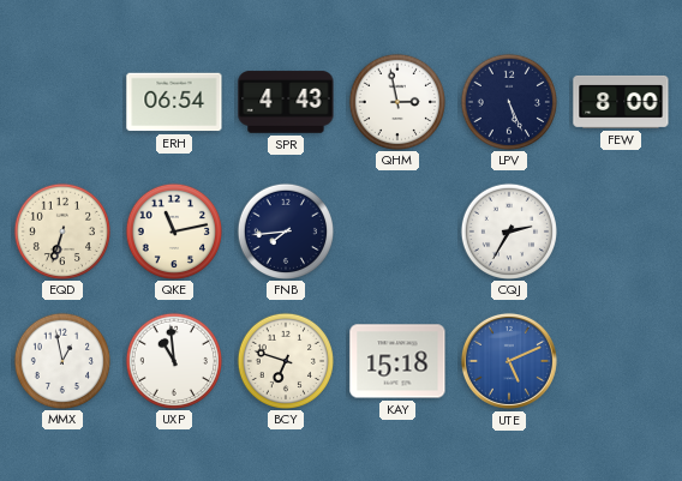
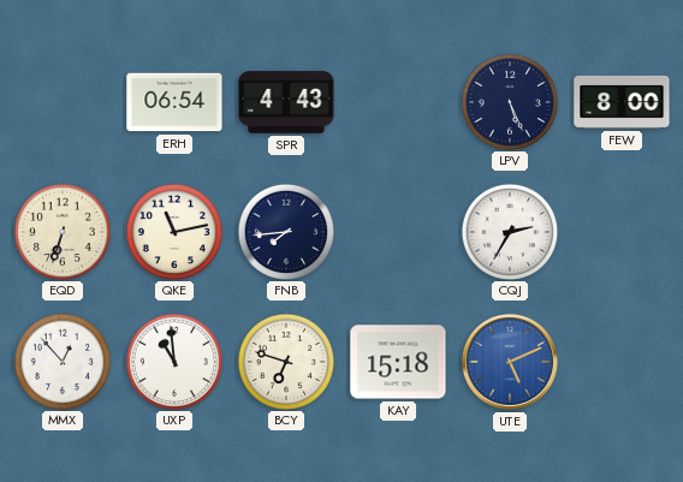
QHM: 2:58 -> none
MMX: 12:58 -> 12:53
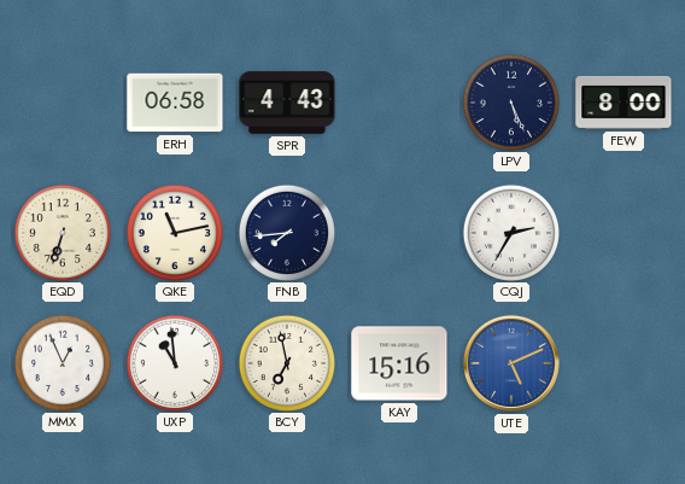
ERH: 06:54 -> 06:58
MMX: 12:53 -> 12:56
BCY: 6:48 -> 6:58
KAY: 15:18 -> 15:16
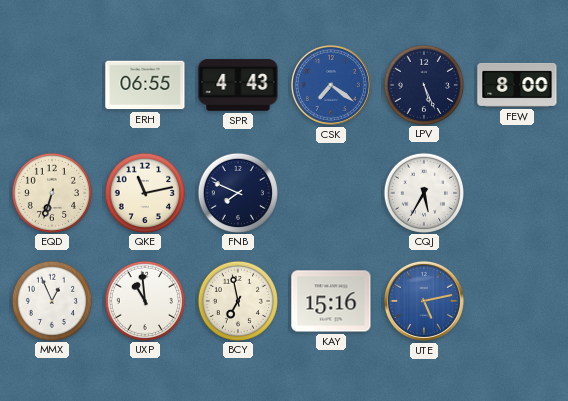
ERH: 06:58 -> 06:55
CSK: none -> 7:21
FNB: 7:44 -> 7:49
CQJ: 2:35 -> 5:35
UTE: 5:11 -> 5:13
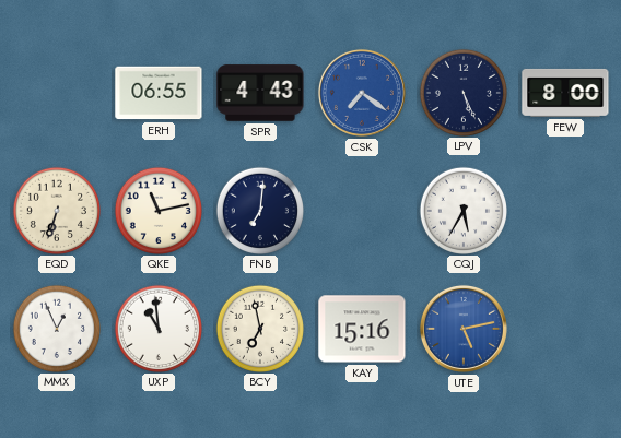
FNB: 7:49 -> 7:01
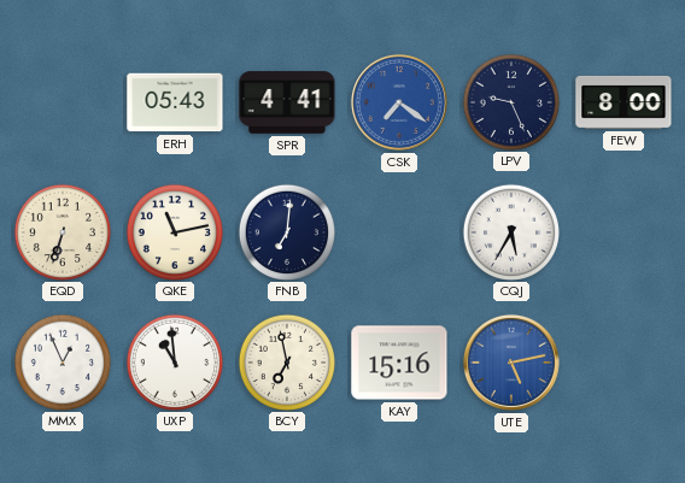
ERH: 06:55 -> 05:43
SPR: 4:43 -> 4:41
LPV: 5:26 -> 9:26
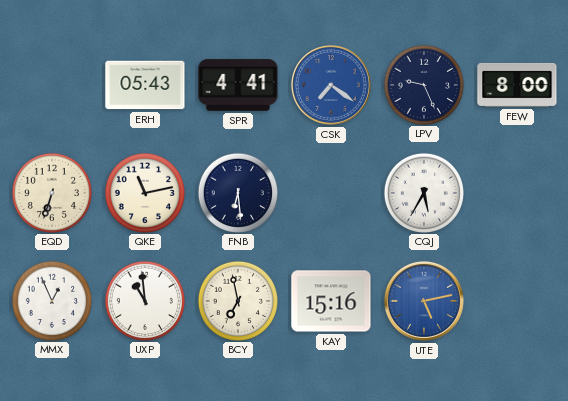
FNB: 7:01 -> 6:29
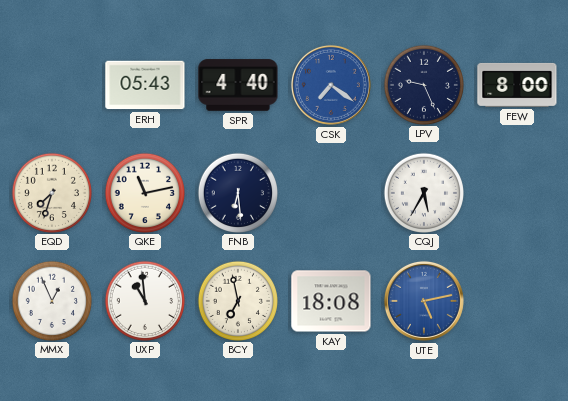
SPR: 4:41 -> 4:40
EQD: 6:33 -> 7:33
KAY: 15:16 -> 18:08
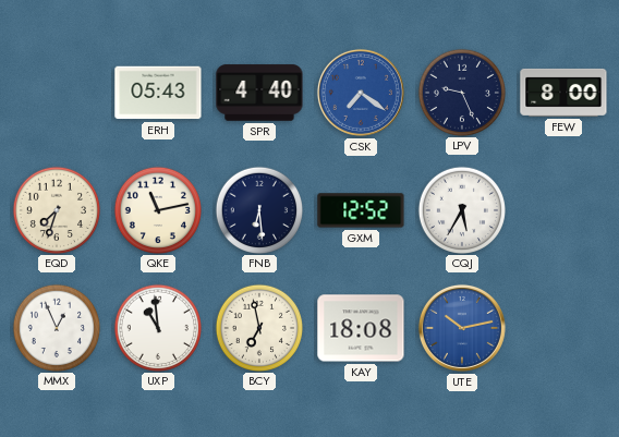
GXM: none -> 12:52
UTE: 5:13 -> 10:13
